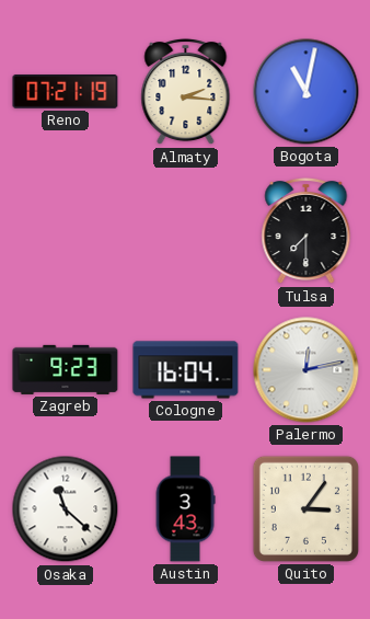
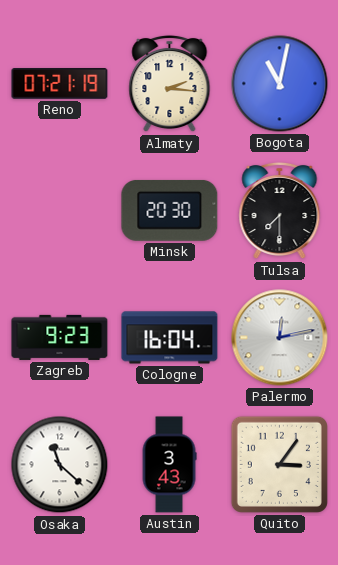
Minsk: none -> 20:30
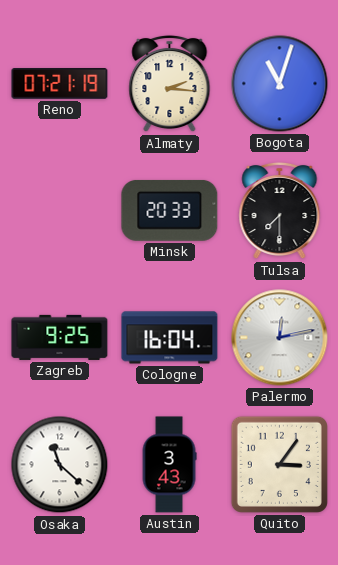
Bogota: 11:02 -> 11:03
Minsk: 20:30 -> 20:33
Zagreb: 9:23 -> 9:25
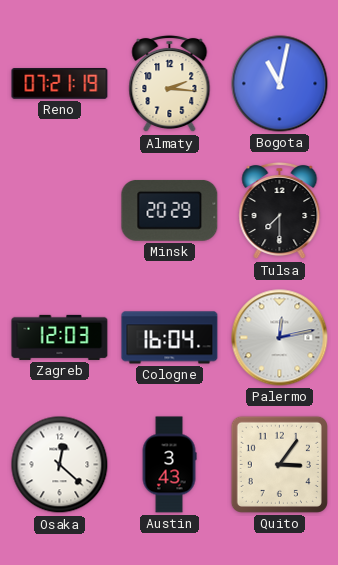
Bogota: 11:03 -> 11:02
Minsk: 20:33 -> 20:29
Zagreb: 9:25 -> 12:03
Osaka: 11:22 -> 12:22
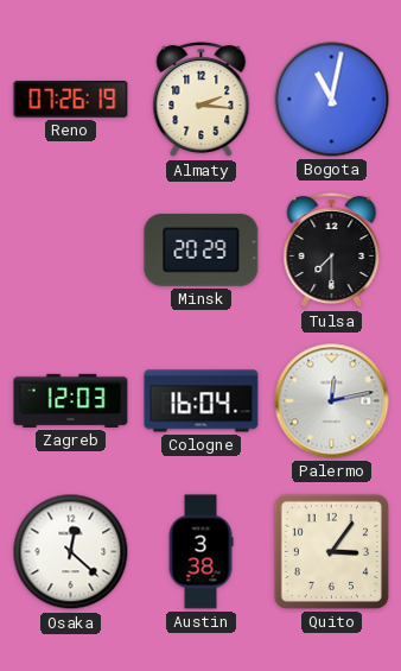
Reno: 07:21 -> 07:26
Austin: 3:43 -> 3:38
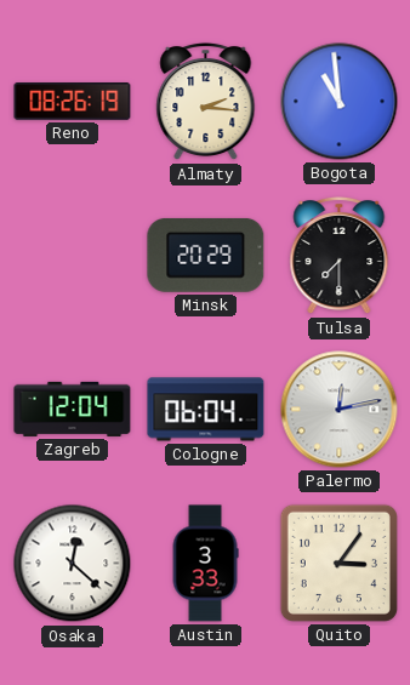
Reno: 07:26 -> 08:26
Bogota: 11:02 -> 10:59
Zagreb: 12:03 -> 12:04
Cologne: 16:04 -> 06:04
Austin: 3:38 -> 3:33
